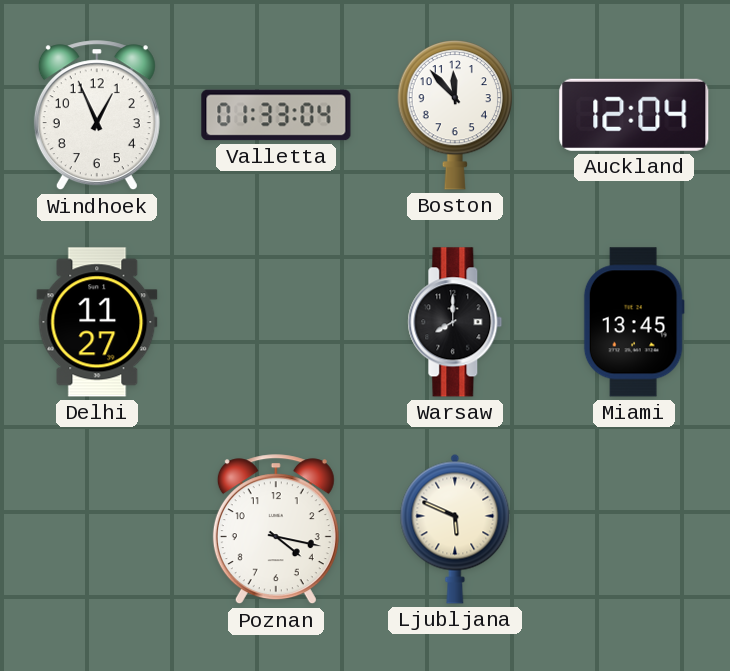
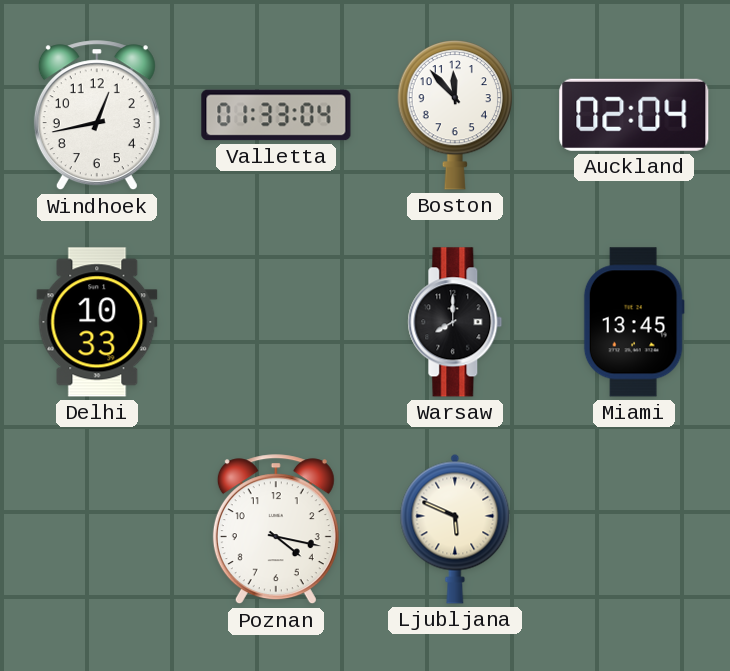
Windhoek: 12:56 -> 12:43
Auckland: 12:04 -> 02:04
Delhi: 11:27 -> 10:33
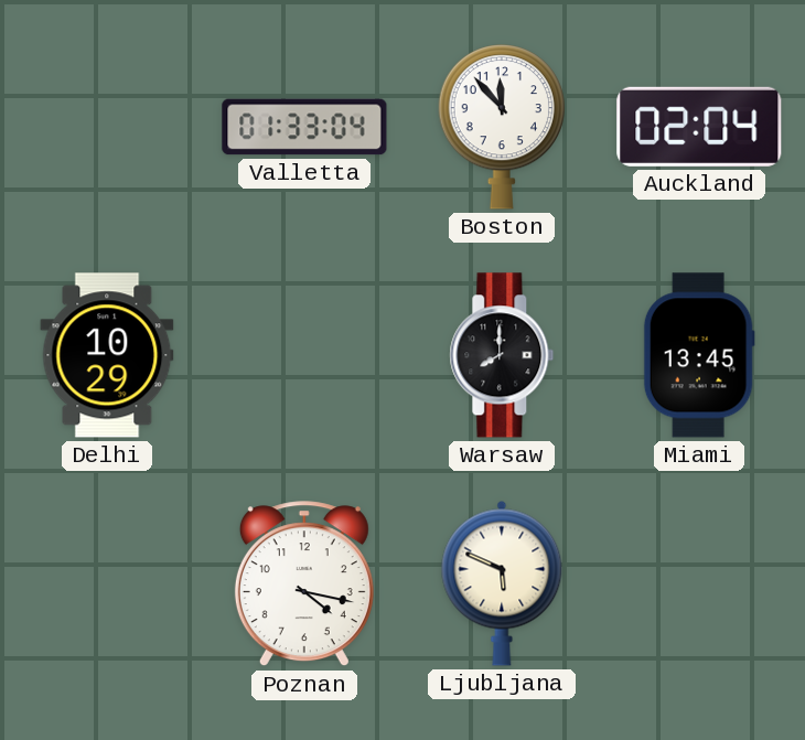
Windhoek: 12:43 -> none
Delhi: 10:33 -> 10:29
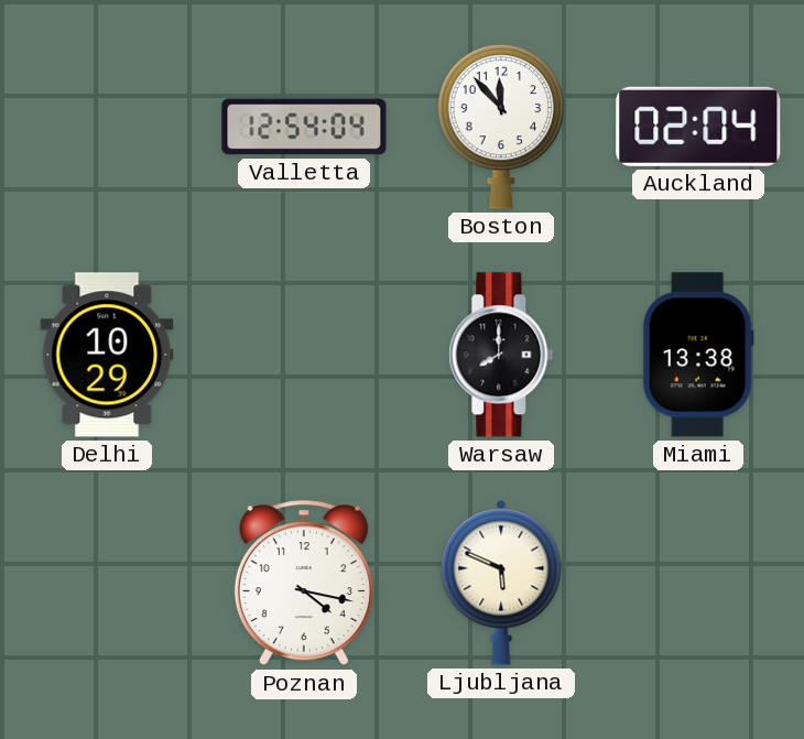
Valletta: 01:33 -> 12:54
Miami: 13:45 -> 13:38
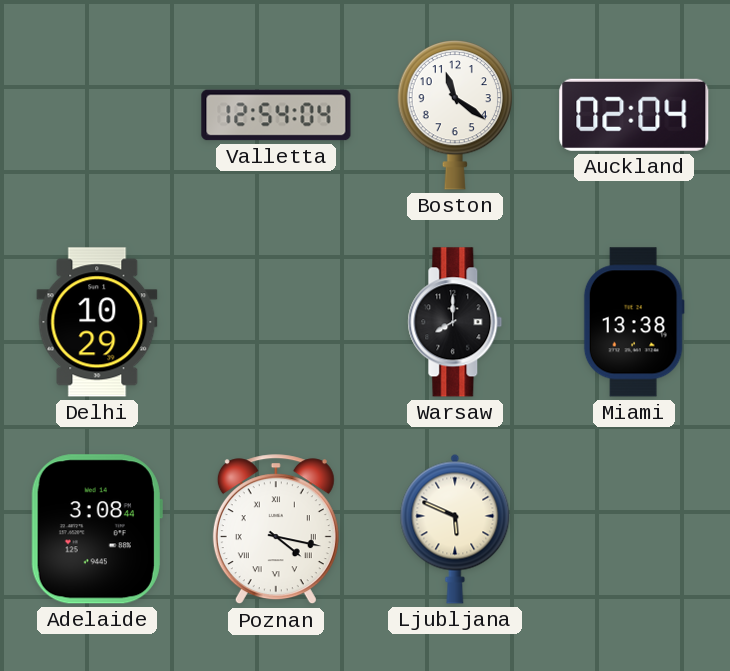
Boston: 11:53 -> 11:21
Adelaide: none -> 3:08
Poznan numerals: Arabic -> Roman
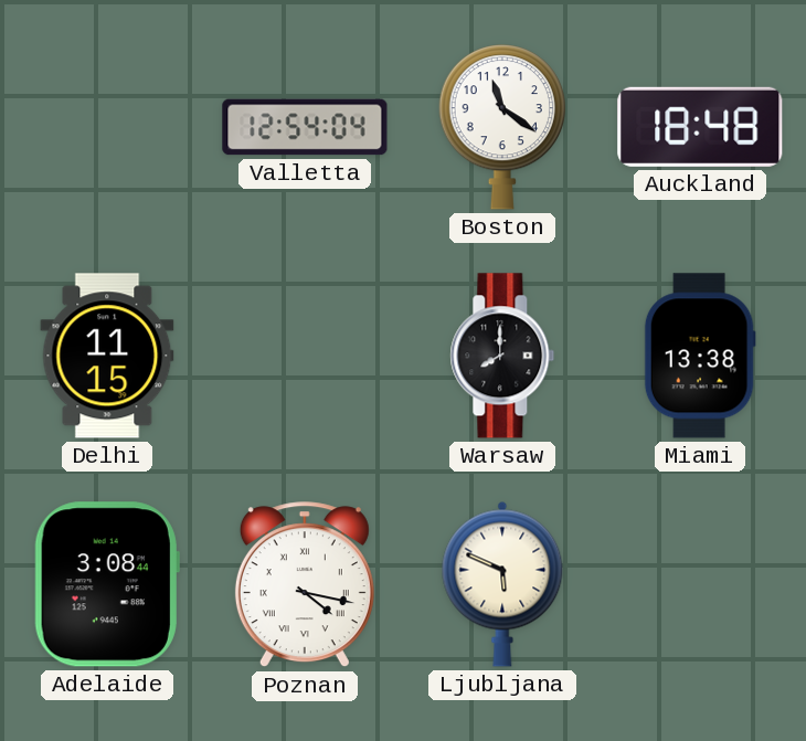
Auckland: 02:04 -> 18:48
Delhi: 10:29 -> 11:15
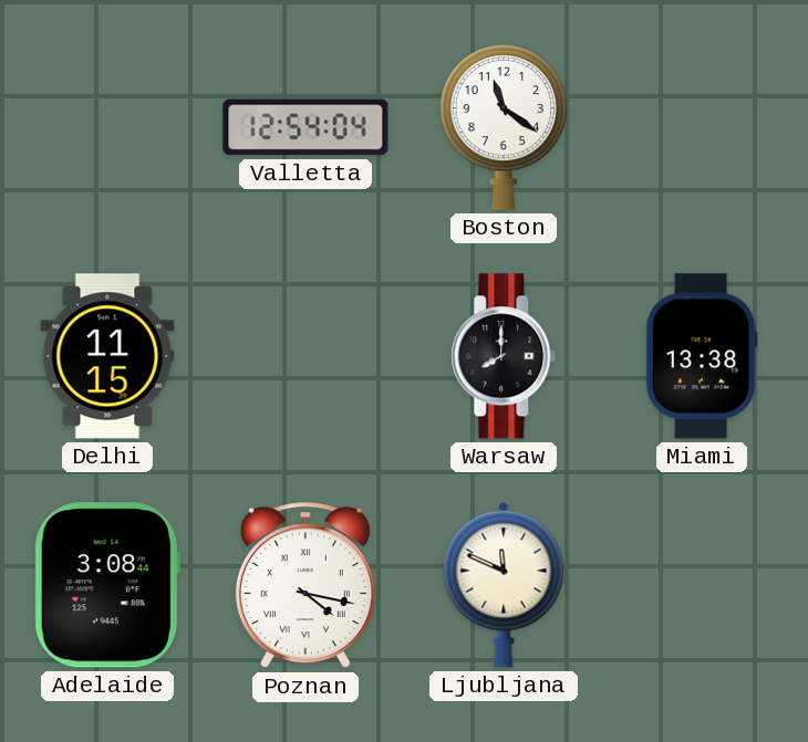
Auckland: 18:48 -> none
Ljubljana: 5:49 -> 11:49
